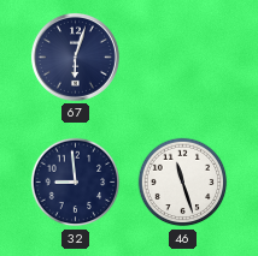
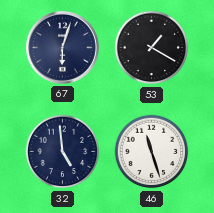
53: none -> 1:20
32: 8:59 -> 4:59
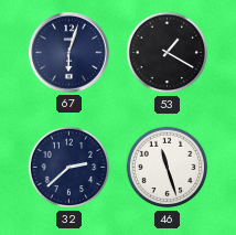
32: 4:59 -> 2:38
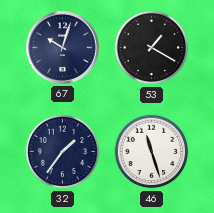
67: 6:03 -> 10:03
32: 2:38 -> 1:36
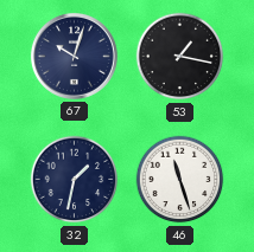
53: 1:20 -> 1:17
32: 1:36 -> 1:32
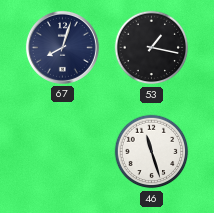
67: 10:03 -> 8:03
32: 1:32 -> none
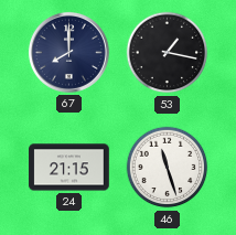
67: 8:03 -> 8:00
24: none -> 21:15
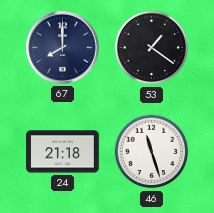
53: 1:17 -> 1:21
24: 21:15 -> 21:18
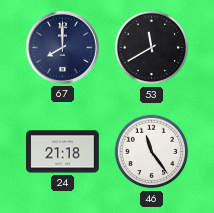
53: 1:21 -> 11:40
46: 11:27 -> 11:24
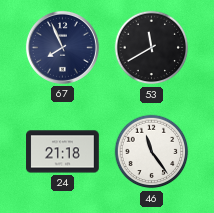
67: 8:00 -> 7:56
